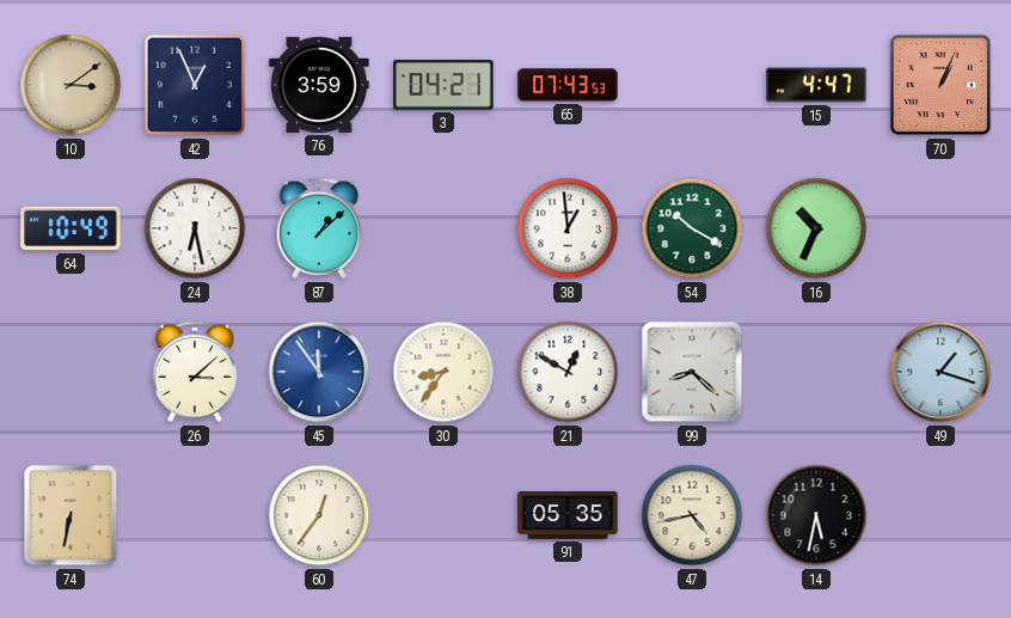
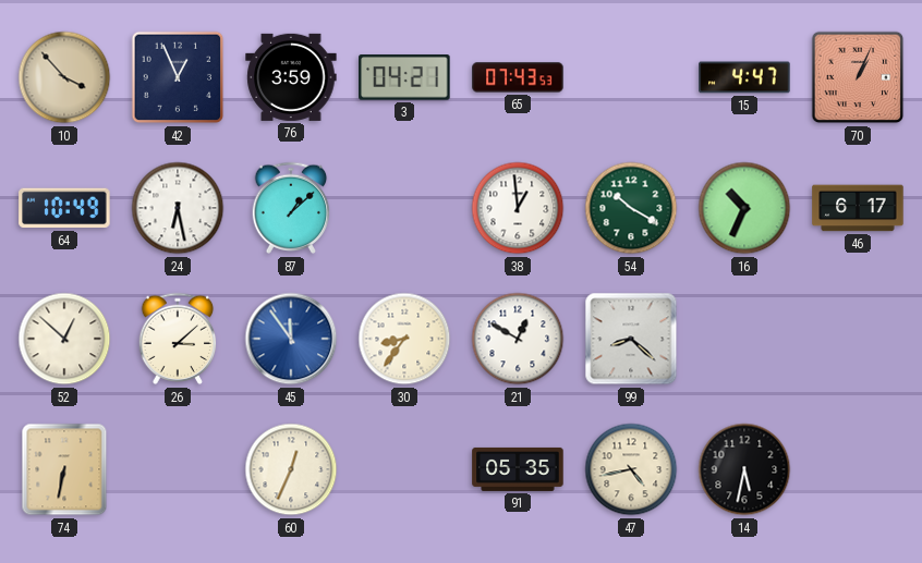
10: 3:09 -> 3:53
46: none -> 6:17
52: none -> 12:52
49: 1:18 -> none
60: 12:36 -> 12:34
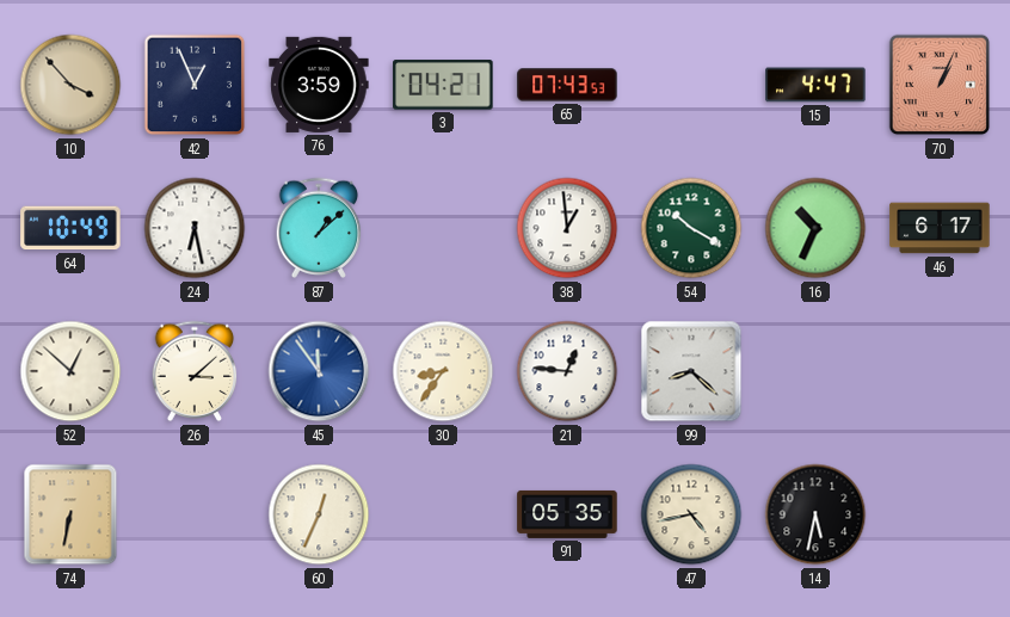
21: 12:50 -> 12:46
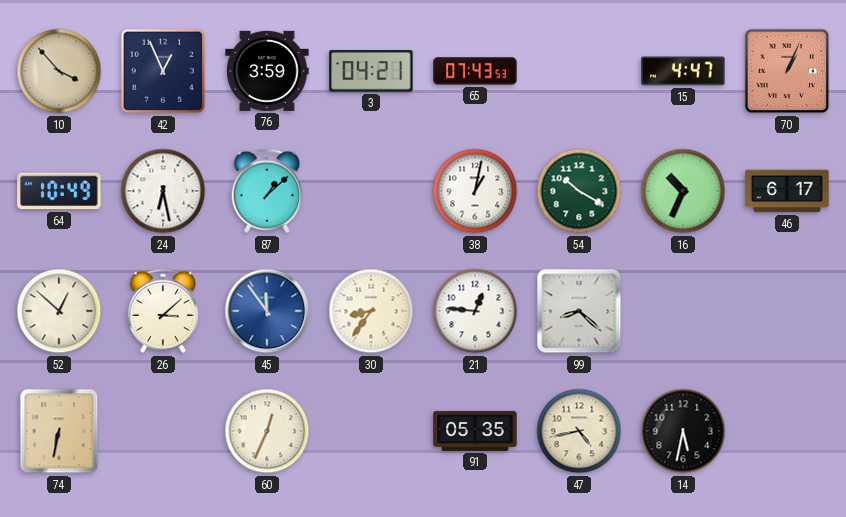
38: 12:59 -> 1:02
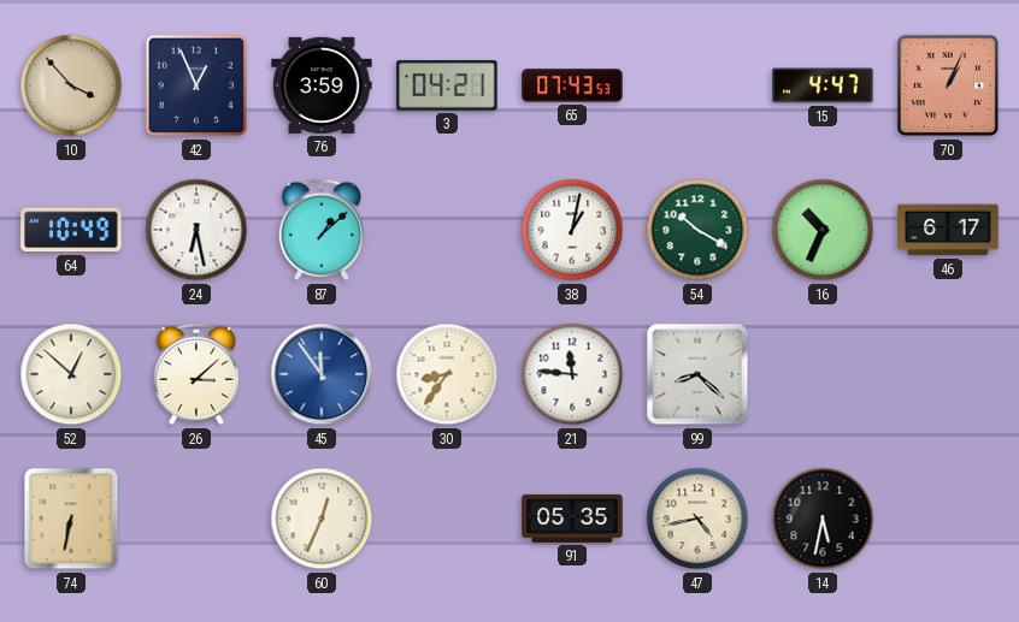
21: 12:46 -> 11:46
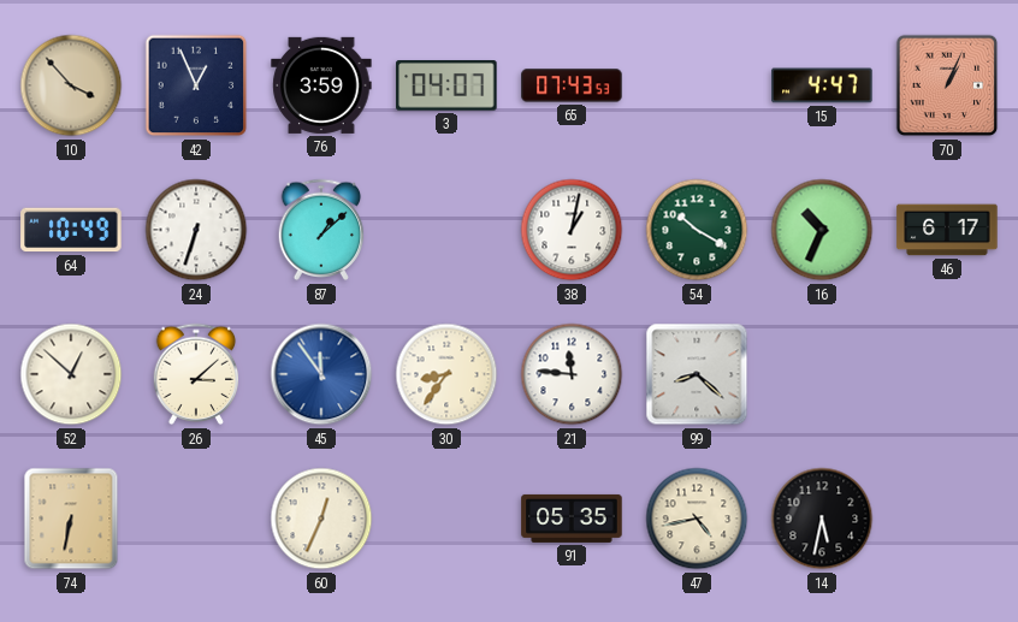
3: 04:21 -> 04:07
24: 6:28 -> 6:33
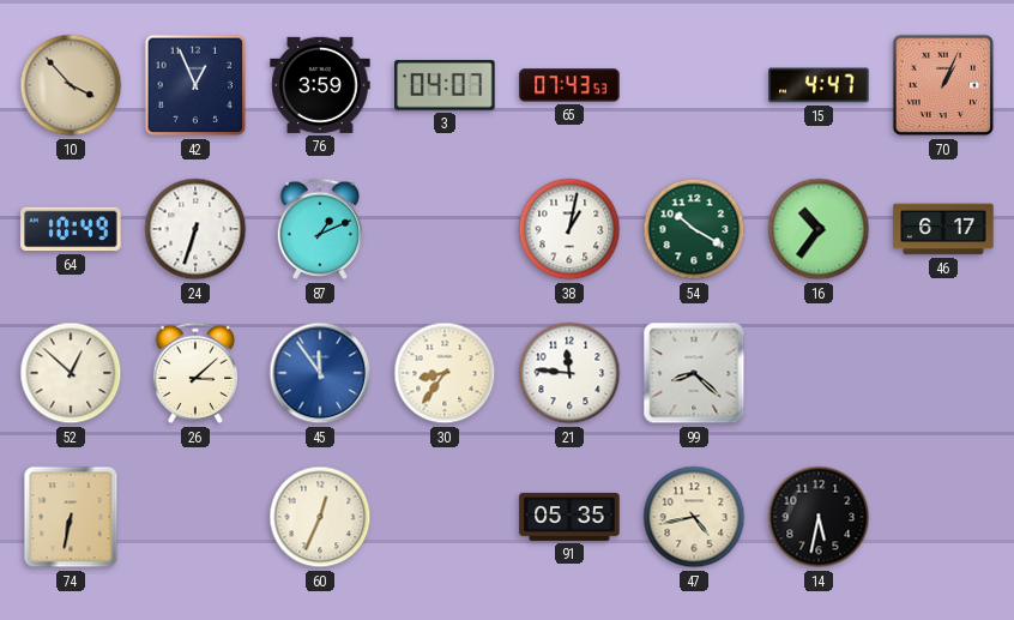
87: 1:08 -> 1:11
16: 10:34 -> 10:36
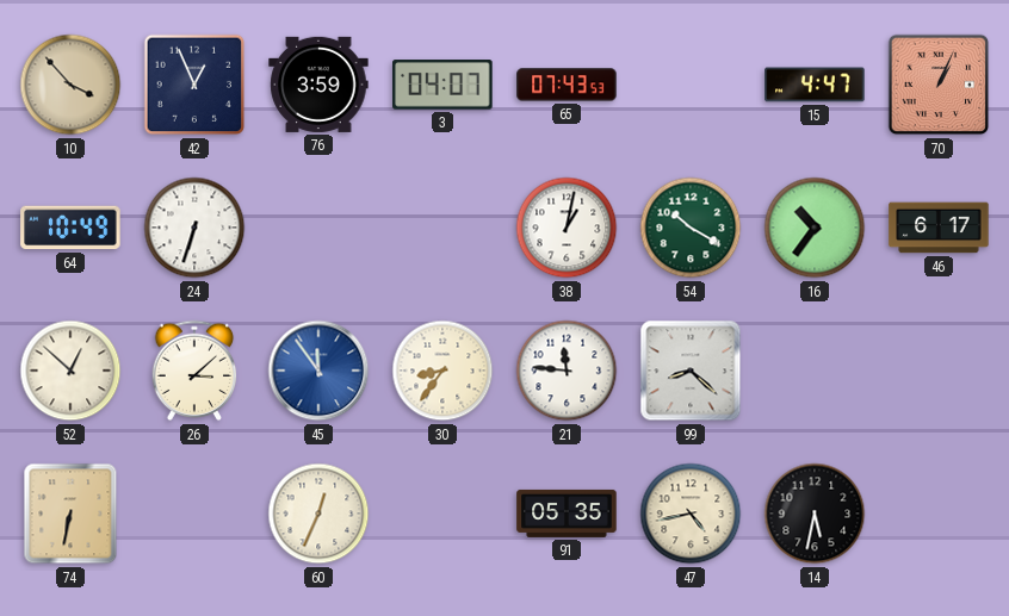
87: 1:11 -> none
